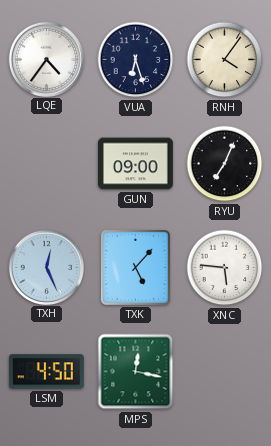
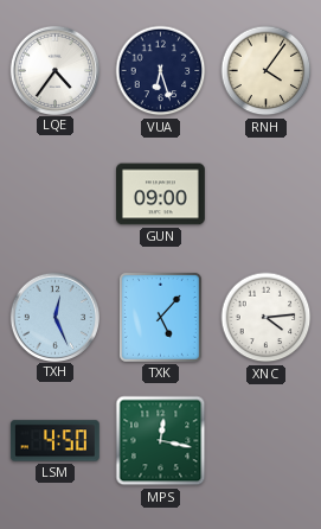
RYU: 7:04 -> none
XNC: 5:46 -> 4:14
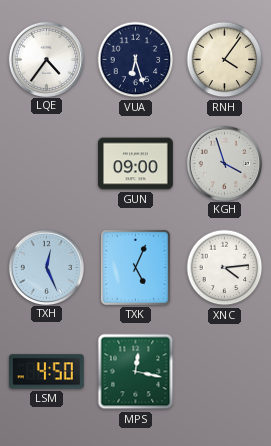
KGH: none -> 3:57
TXK: 5:07 -> 5:04
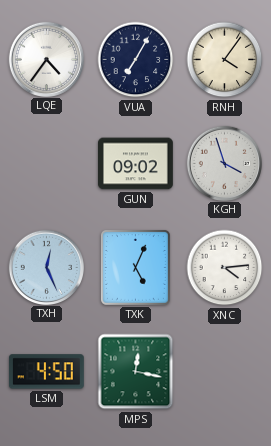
VUA: 6:27 -> 7:05
GUN: 09:00 -> 09:02
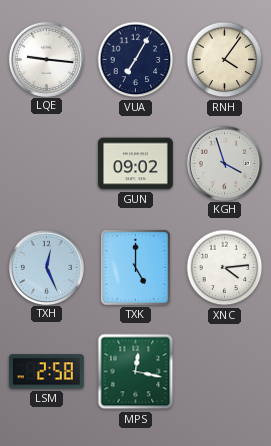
LQE: 4:36 -> 9:16
TXK: 5:04 -> 5:00
LSM: 4:50 -> 2:58
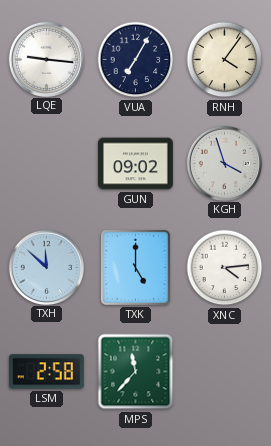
TXH: 12:26 -> 11:52
MPS: 12:17 -> 11:37
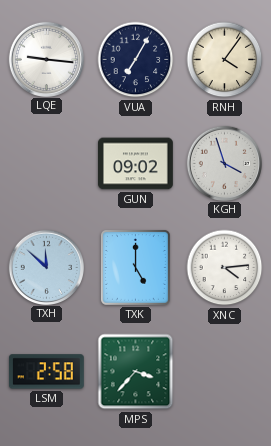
MPS: 11:37 -> 3:37
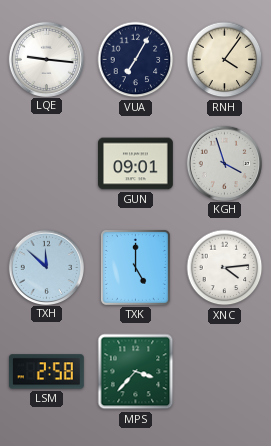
GUN: 09:02 -> 09:01
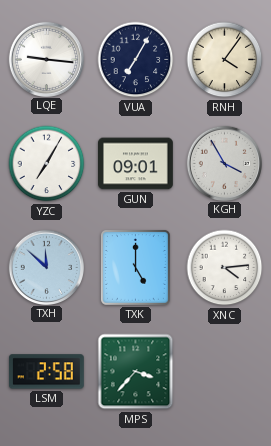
YZC: none -> 7:05
KGH: 3:57 -> 3:55
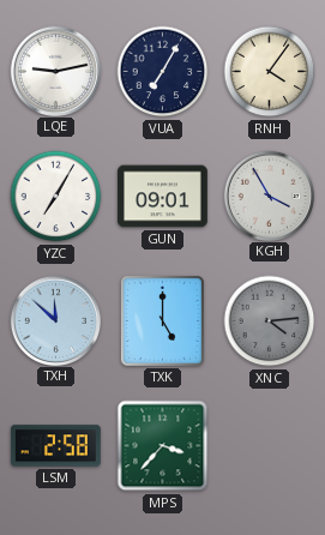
LQE: 9:16 -> 9:13
XNC dial: white -> grey
